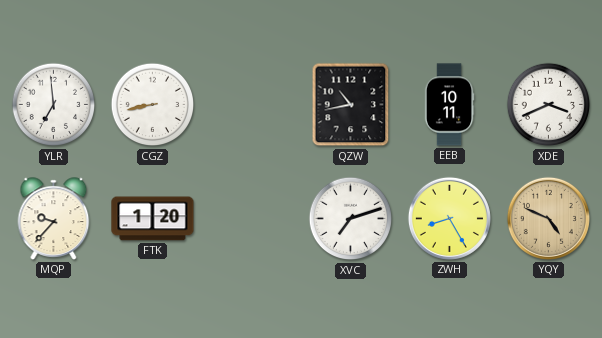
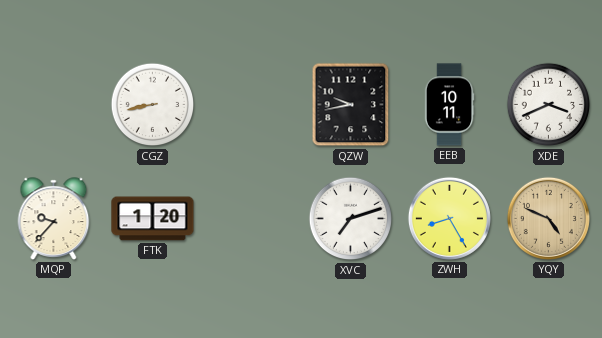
YLR: 6:59 -> none
QZW: 10:43 -> 9:43
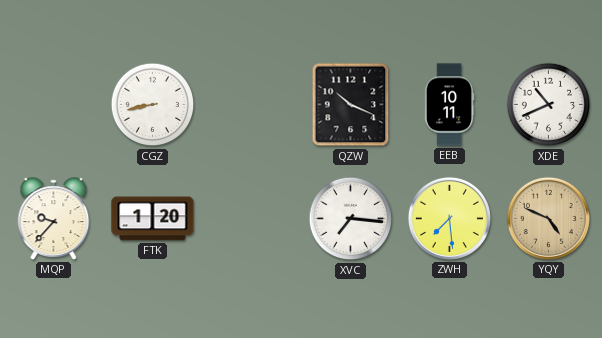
QZW: 9:43 -> 10:19
XDE: 3:41 -> 10:41
XVC: 7:12 -> 7:16
ZWH: 8:25 -> 7:29
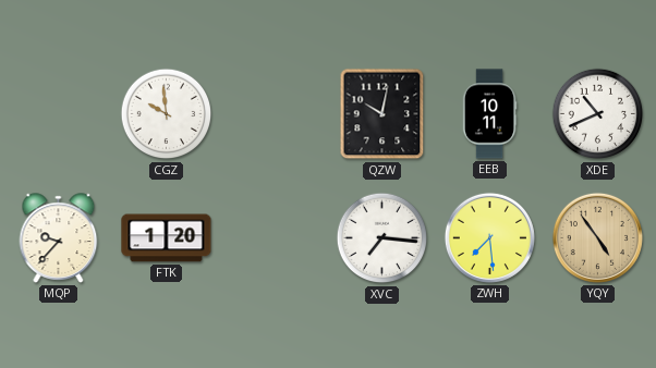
CGZ: 8:43 -> 9:59
QZW: 10:19 -> 10:02
YQY: 4:49 -> 4:54
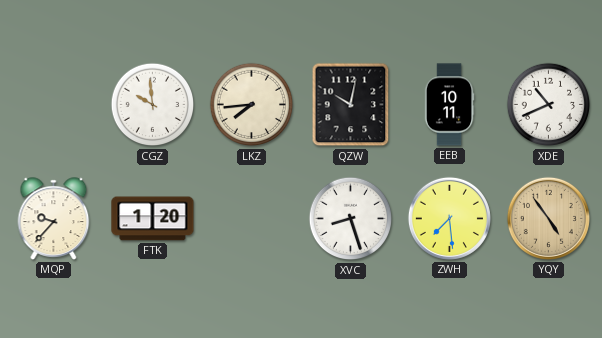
LKZ: none -> 7:44
XVC: 7:16 -> 8:27
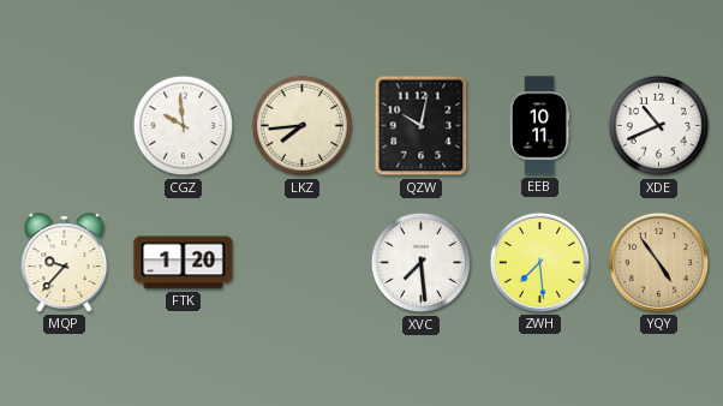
XVC: 8:27 -> 7:29
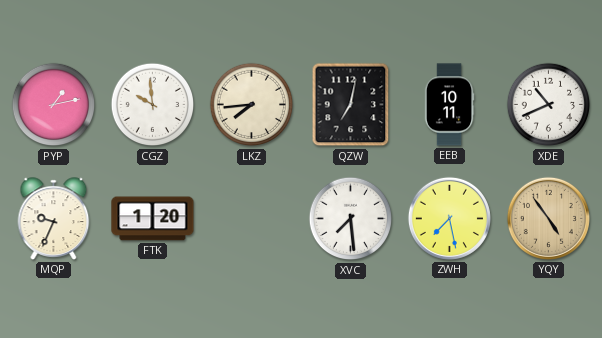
PYP: none -> 1:13
QZW: 10:02 -> 7:02
MQP: 9:37 -> 9:34
ZWH: 7:29 -> 7:28
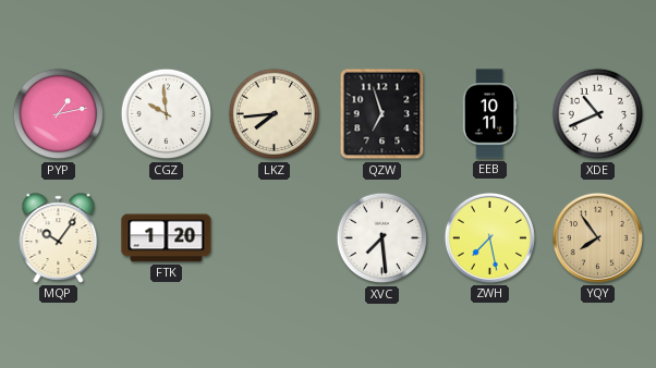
QZW: 7:02 -> 6:57
MQP: 9:34 -> 10:06
YQY: 4:54 -> 7:54
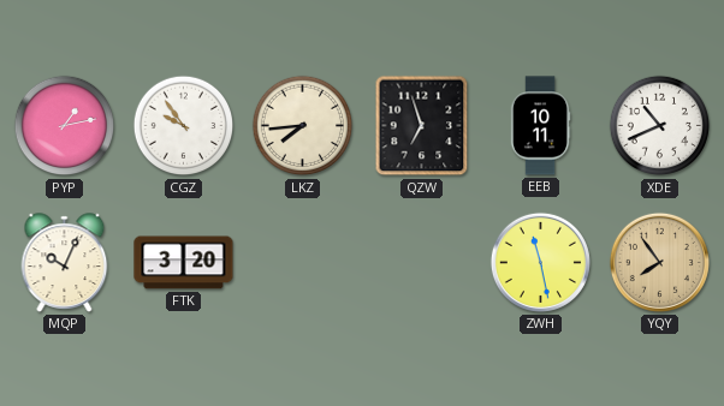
CGZ: 9:59 -> 9:54
MQP: 10:06 -> 10:04
FTK: 1:20 -> 3:20
XVC: 7:29 -> none
ZWH: 7:28 -> 11:28
